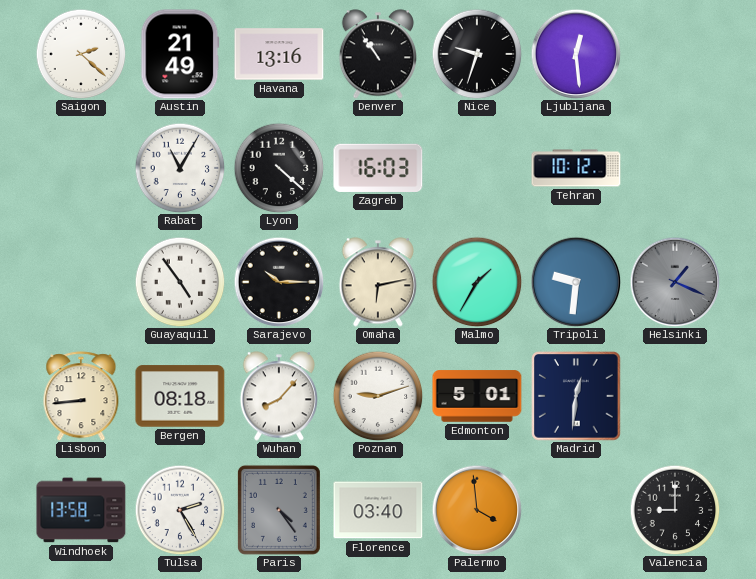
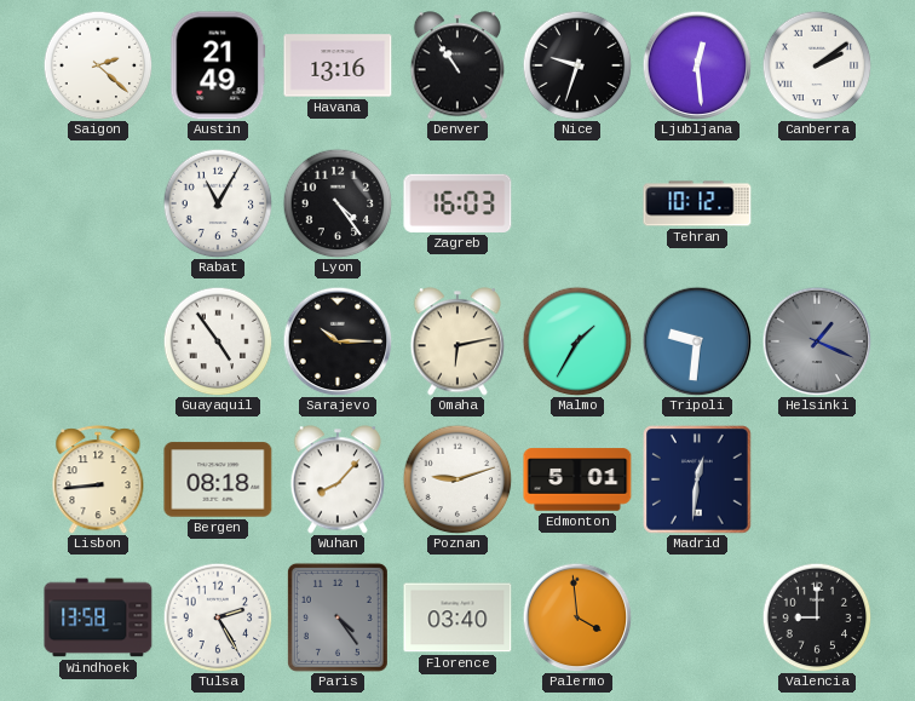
Canberra: none -> 2:09
Lyon: 4:22 -> 4:24
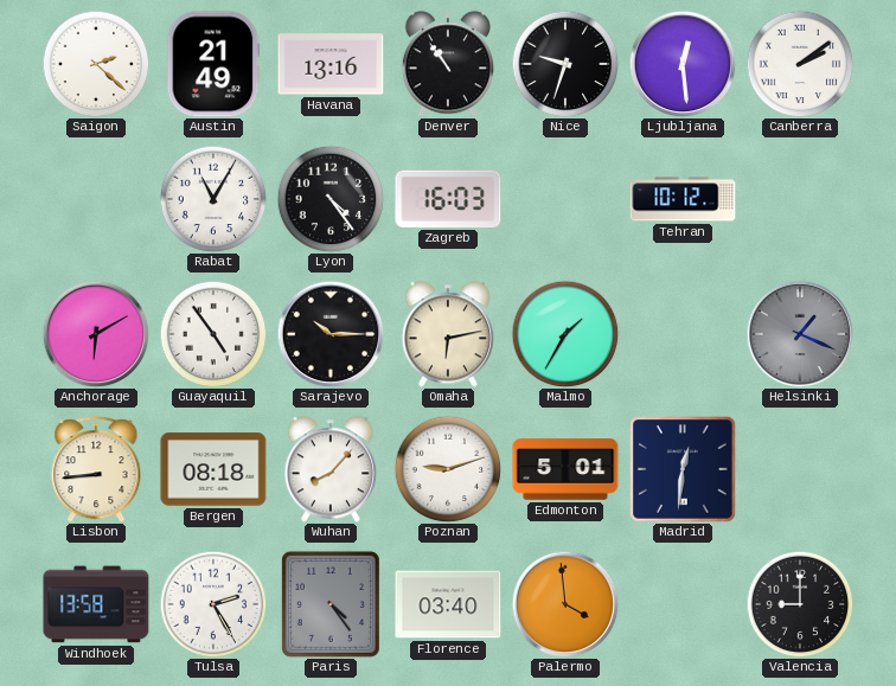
Anchorage: none -> 6:10
Tripoli: 9:31 -> none
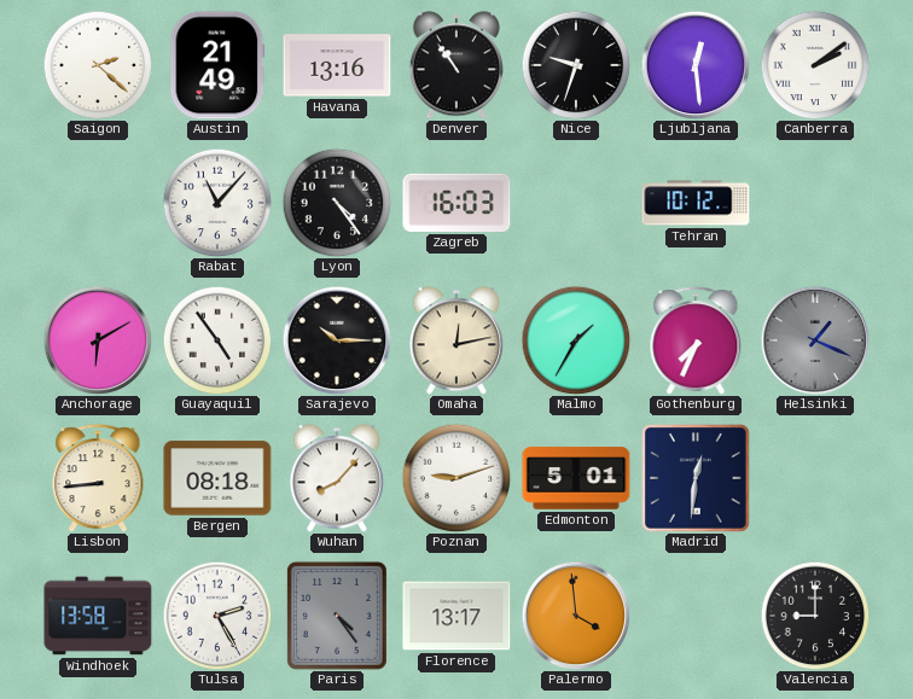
Rabat: 11:05 -> 11:07
Omaha: 6:13 -> 12:13
Gothenburg: none -> 7:34
Florence: 03:40 -> 13:17
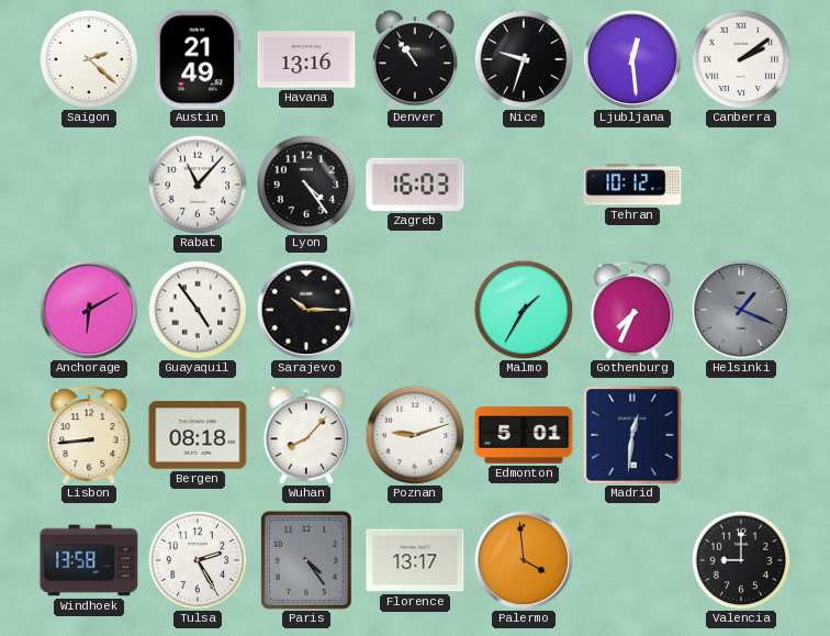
Omaha: 12:13 -> none
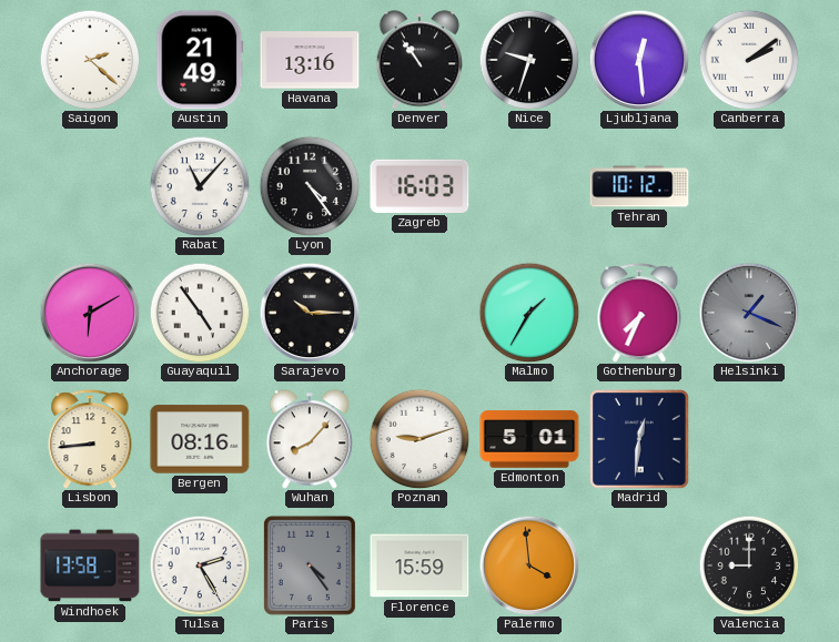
Bergen: 08:18 -> 08:16
Florence: 13:17 -> 15:59
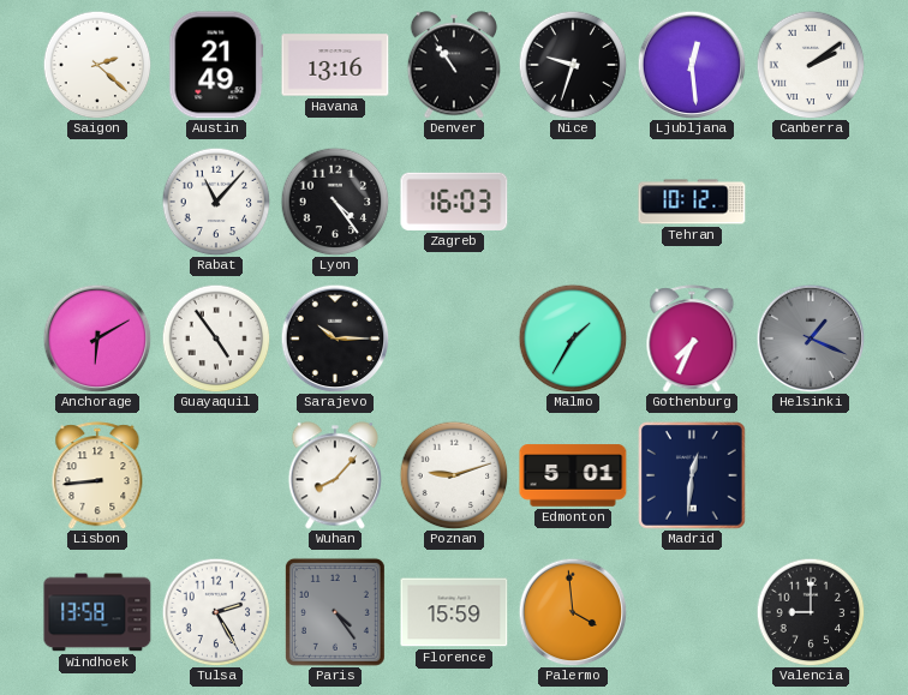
Bergen: 08:16 -> none
